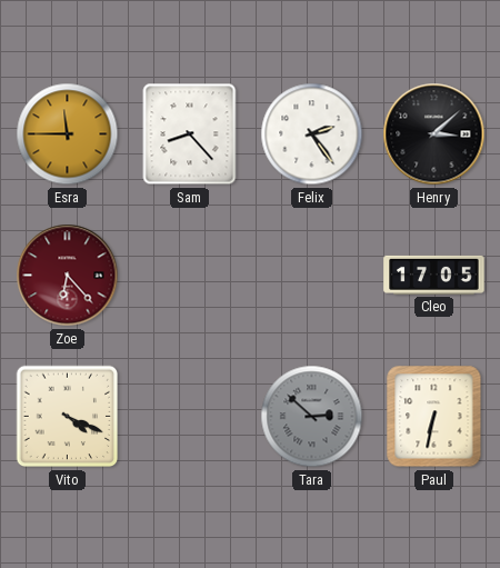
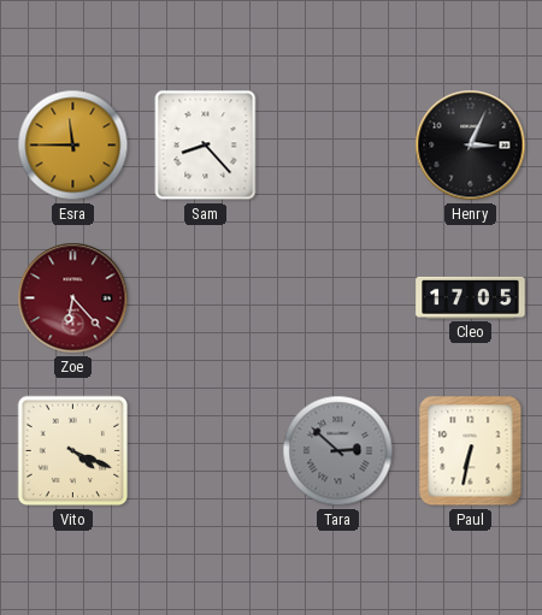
Felix: 2:24 -> none
Henry: 3:08 -> 3:04
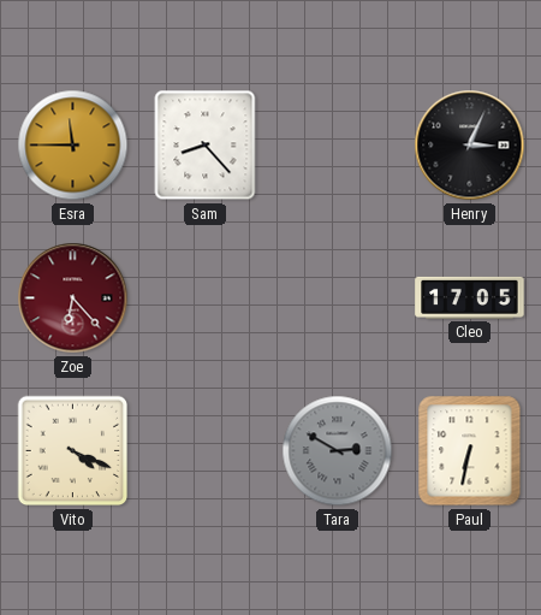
Tara: 2:52 -> 2:50
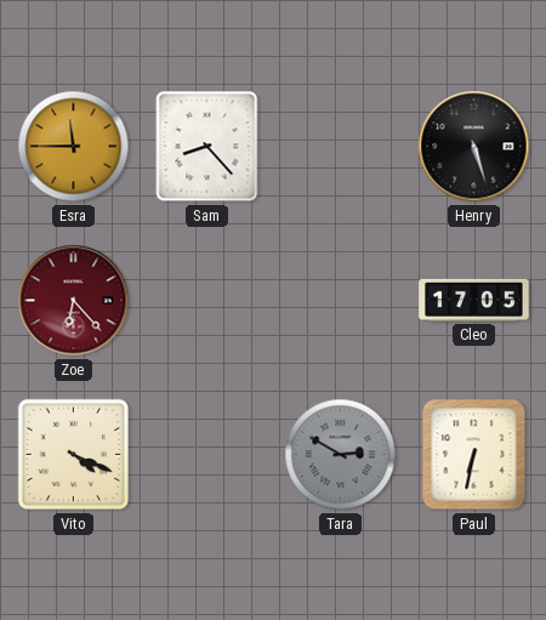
Henry: 3:04 -> 5:27
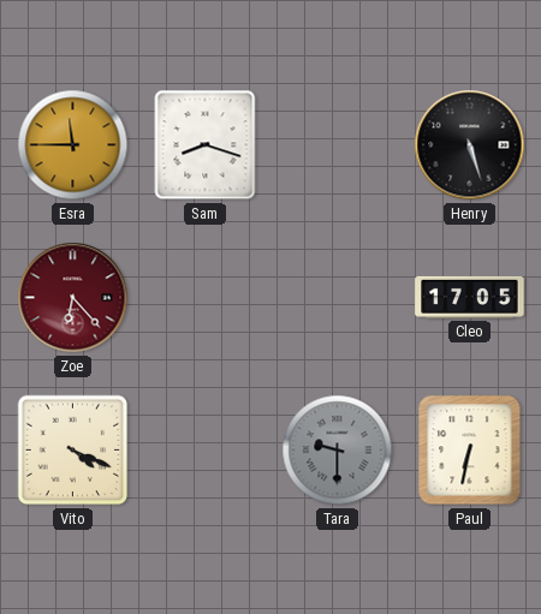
Sam: 8:23 -> 8:18
Tara: 2:50 -> 9:30
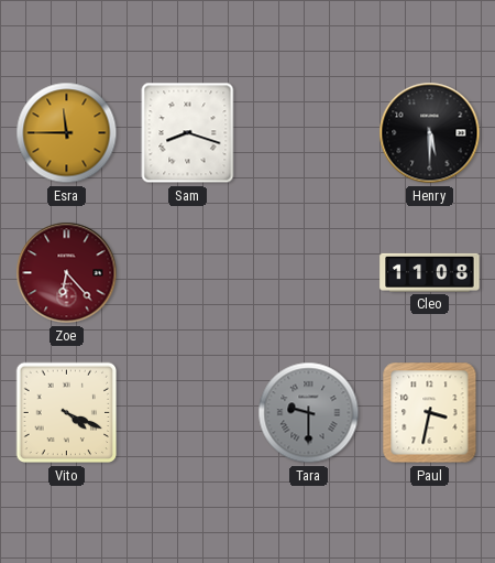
Henry: 5:27 -> 5:30
Cleo: 17:05 -> 11:08
Paul: 6:32 -> 3:32
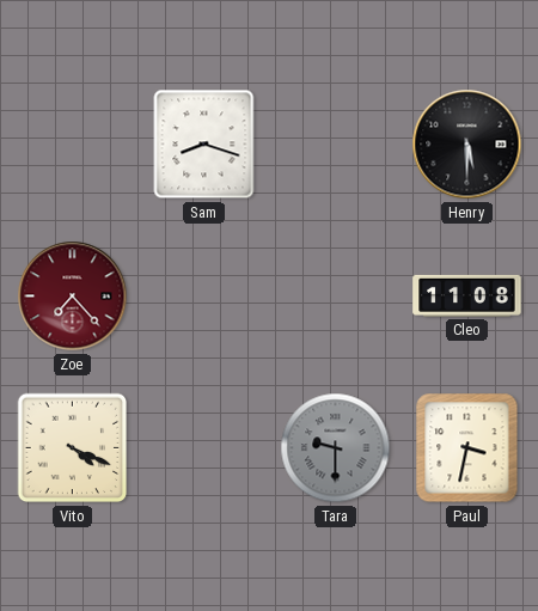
Esra: 11:45 -> none
Zoe: 6:23 -> 7:23
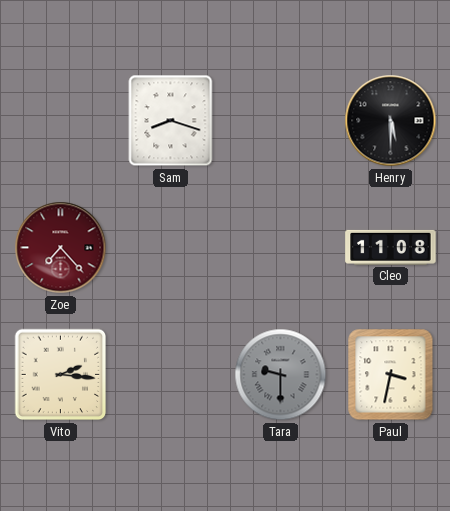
Vito: 4:19 -> 2:16
